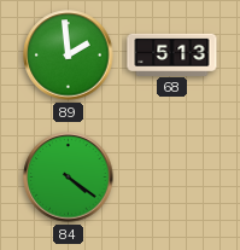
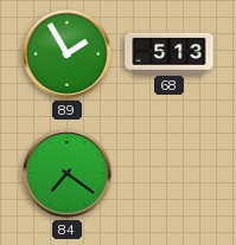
89: 1:59 -> 1:55
84: 4:21 -> 7:21
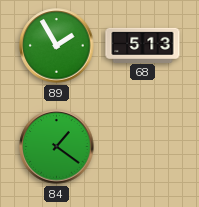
84: 7:21 -> 1:21
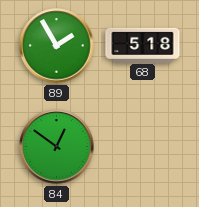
68: 5:13 -> 5:18
84: 1:21 -> 12:51
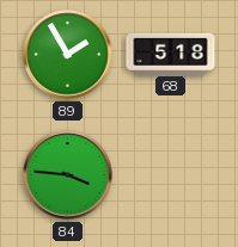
84: 12:51 -> 3:46
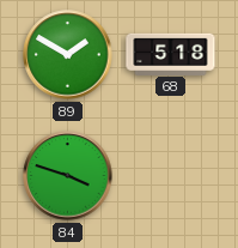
89: 1:55 -> 1:50
84: 3:46 -> 3:48
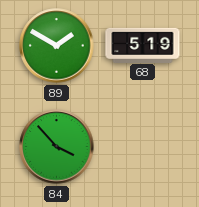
68: 5:18 -> 5:19
84: 3:48 -> 3:53
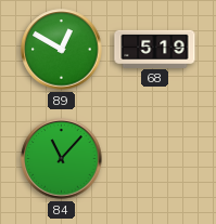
89: 1:50 -> 12:50
84: 3:53 -> 11:07
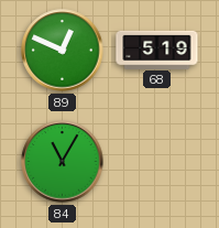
89: 12:50 -> 12:49
84: 11:07 -> 11:05
